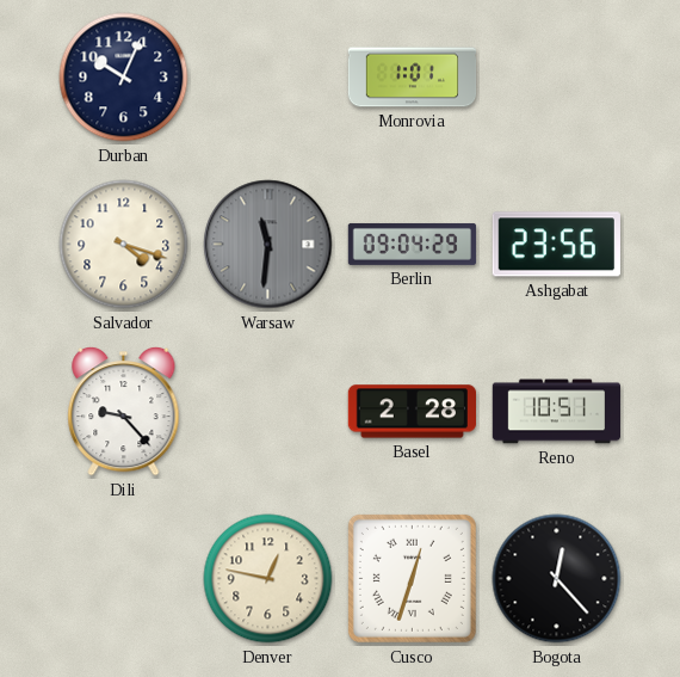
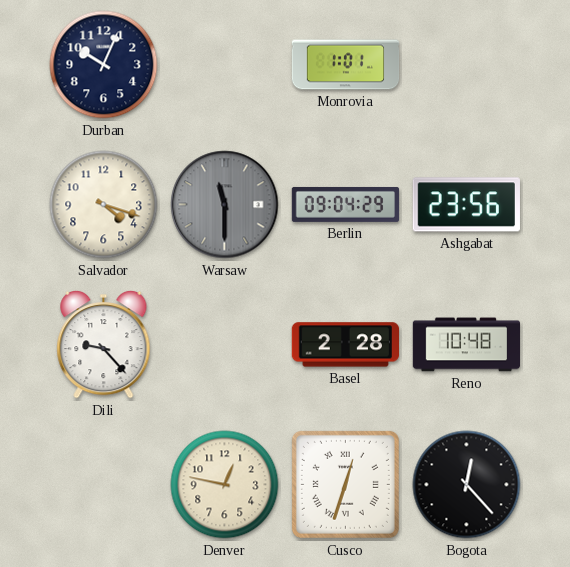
Warsaw: 11:31 -> 11:30
Reno: 10:51 -> 10:48
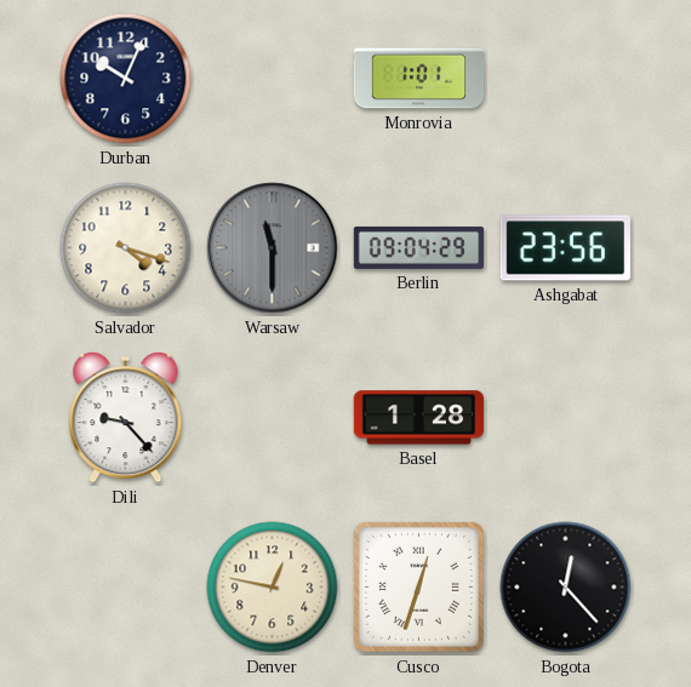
Basel: 2:28 -> 1:28
Reno: 10:48 -> none
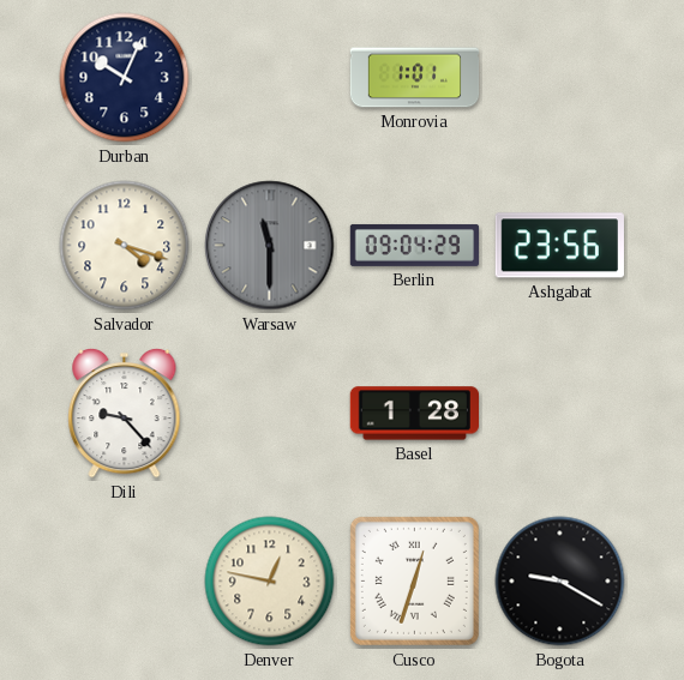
Bogota: 12:23 -> 9:20
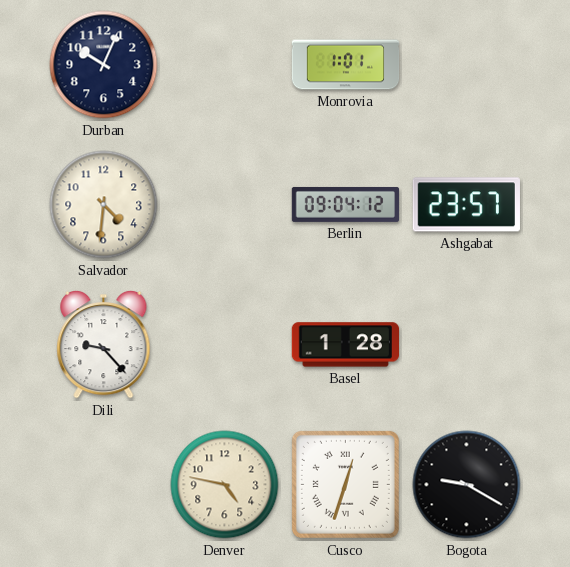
Salvador: 4:18 -> 4:31
Warsaw: 11:30 -> none
Berlin: 09:04:29 -> 09:04:12
Ashgabat: 23:56 -> 23:57
Denver: 12:47 -> 4:47
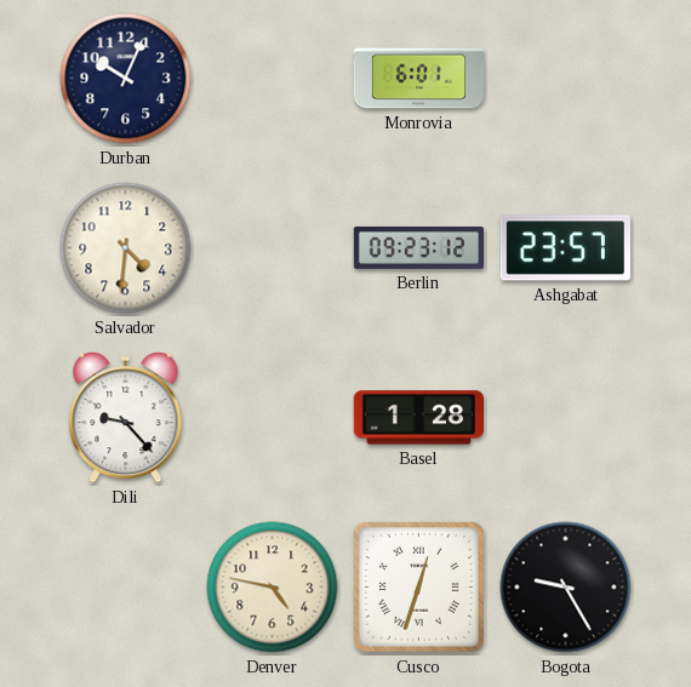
Monrovia: 1:01 -> 6:01
Berlin: 09:04 -> 09:23
Bogota: 9:20 -> 9:25
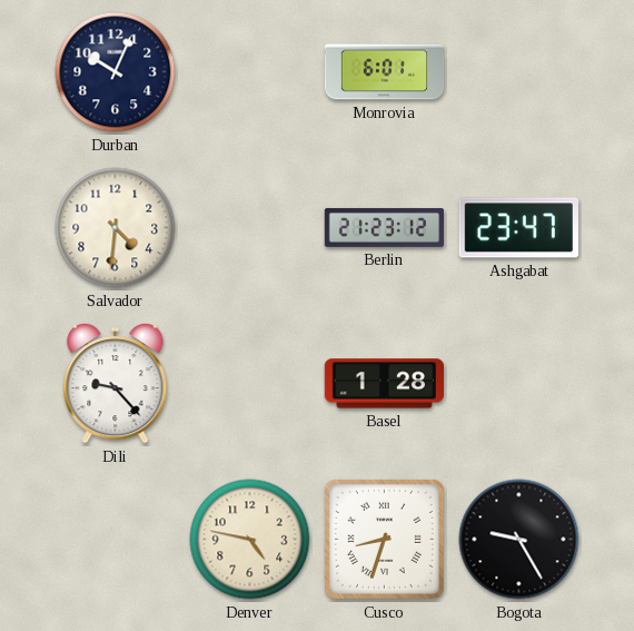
Berlin: 09:23 -> 21:23
Ashgabat: 23:57 -> 23:47
Cusco: 12:33 -> 8:33
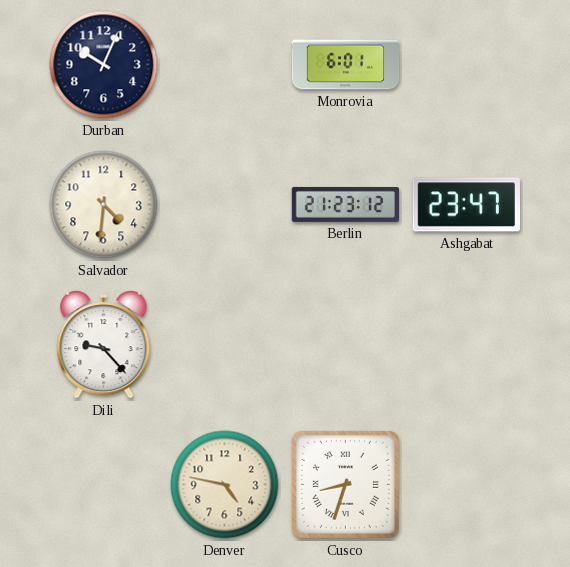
Basel: 1:28 -> none
Bogota: 9:25 -> none
